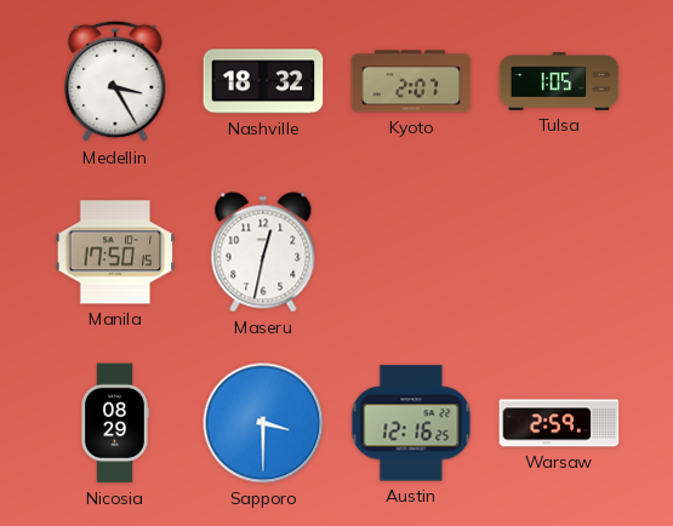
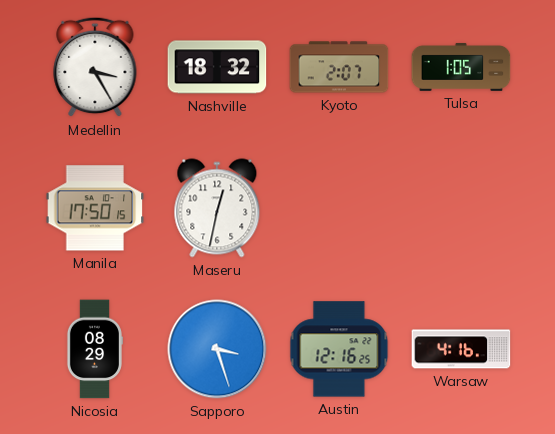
Sapporo: 3:30 -> 3:27
Warsaw: 2:59 -> 4:16
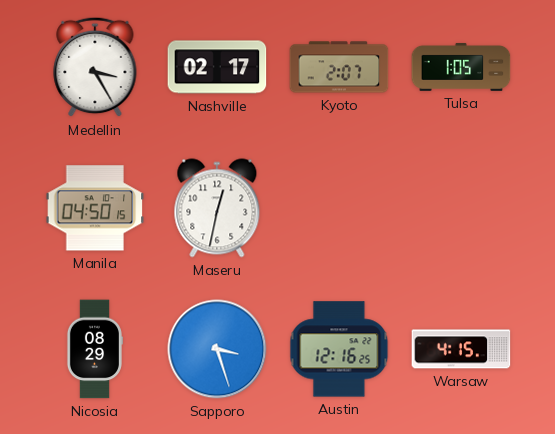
Nashville: 18:32 -> 02:17
Manila: 17:50 -> 04:50
Warsaw: 4:16 -> 4:15
